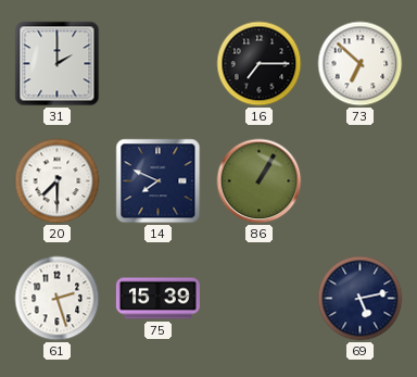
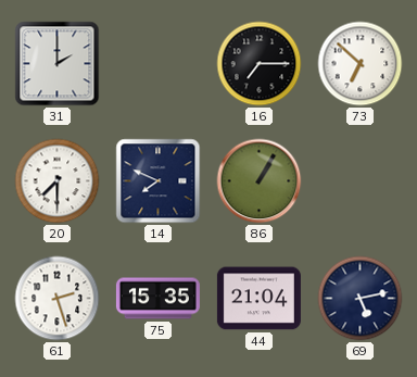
75: 15:39 -> 15:35
44: none -> 21:04
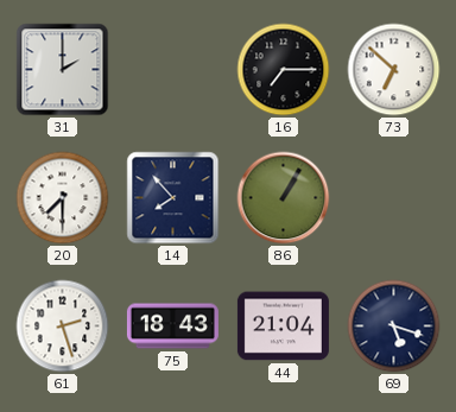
14: 7:49 -> 7:53
75: 15:35 -> 18:43
69: 5:13 -> 5:18
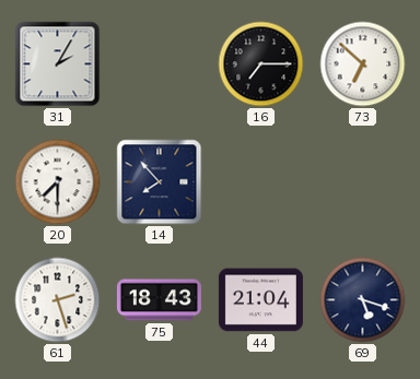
31: 2:00 -> 2:05
86: 1:05 -> none
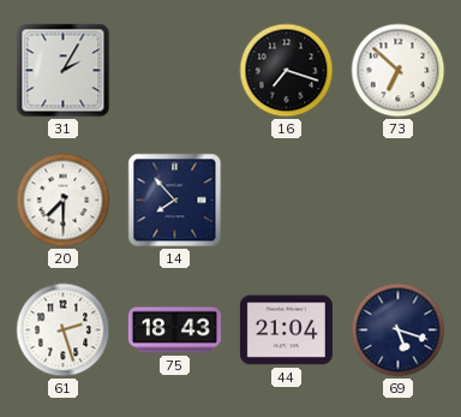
16: 7:15 -> 7:18
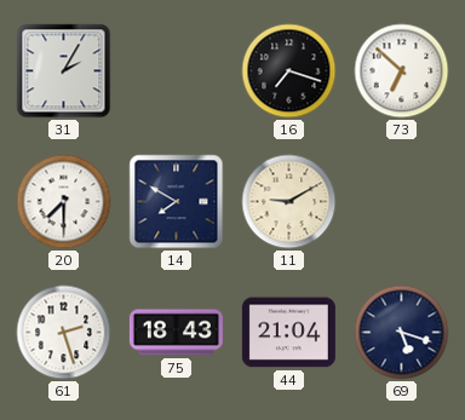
14: 7:53 -> 7:50
11: none -> 9:10
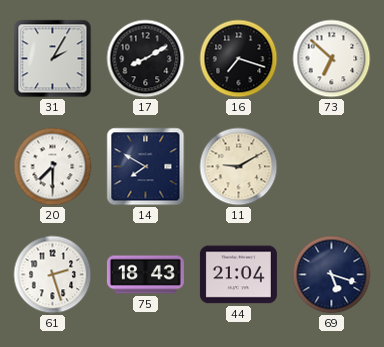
17: none -> 8:10
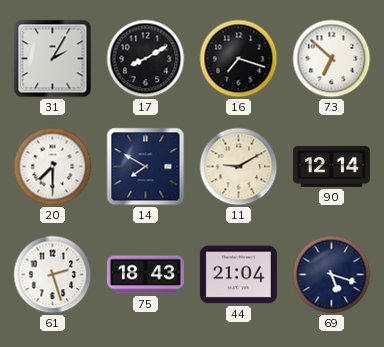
90: none -> 12:14
